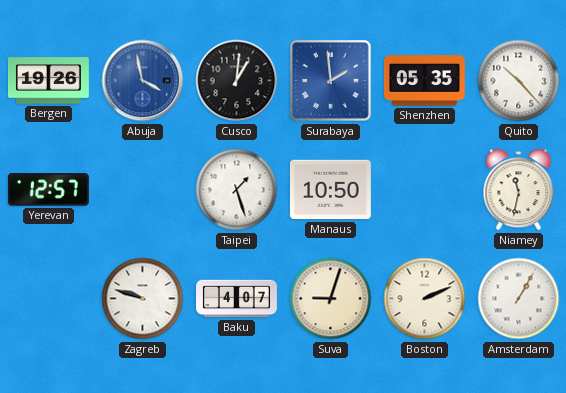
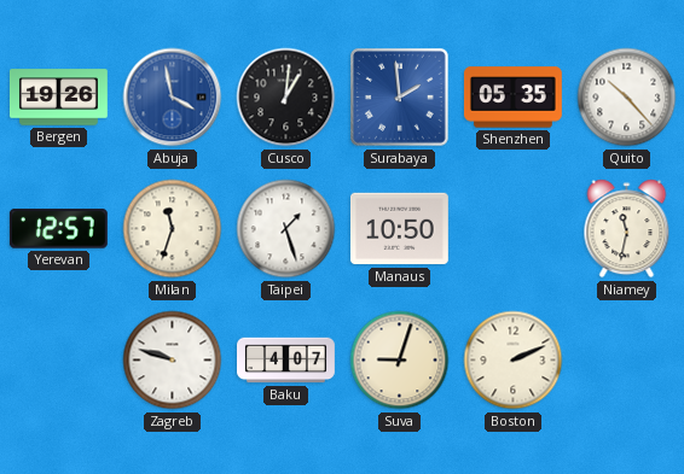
Milan: none -> 11:33
Amsterdam: 1:05 -> none
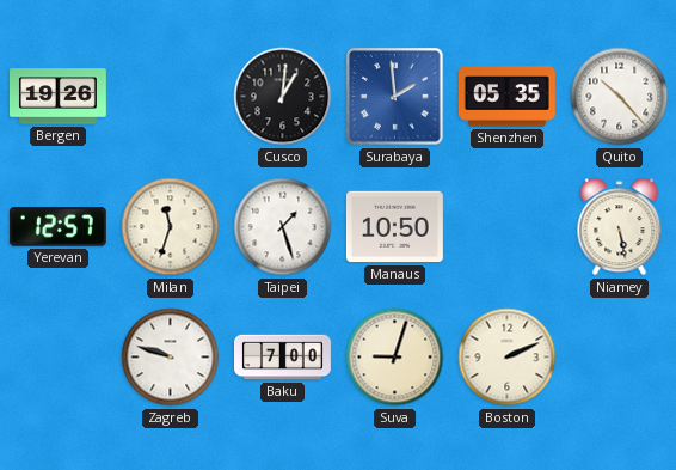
Abuja: 3:58 -> none
Niamey: 11:32 -> 5:28
Baku: 4:07 -> 7:00
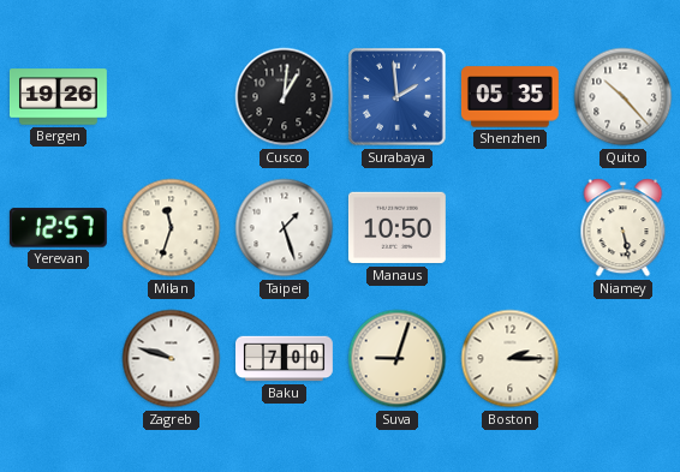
Boston: 2:11 -> 2:15
